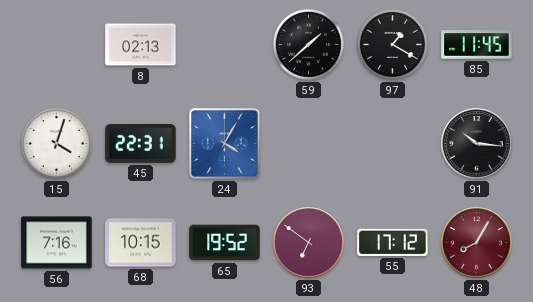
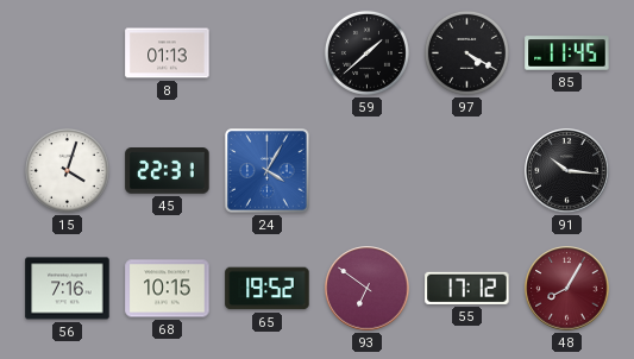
8: 02:13 -> 01:13
97: 1:20 -> 4:20
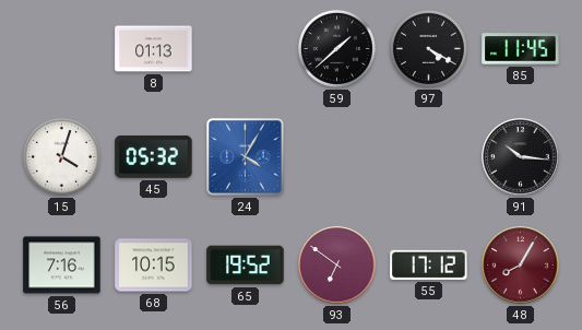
45: 22:31 -> 05:32
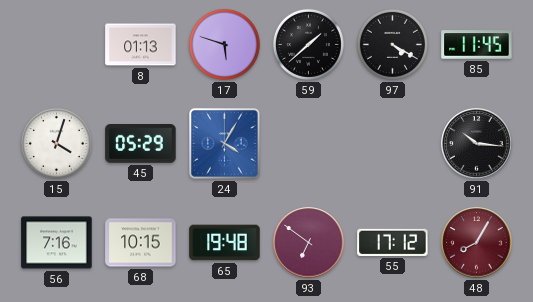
17: none -> 5:48
45: 05:32 -> 05:29
65: 19:52 -> 19:48
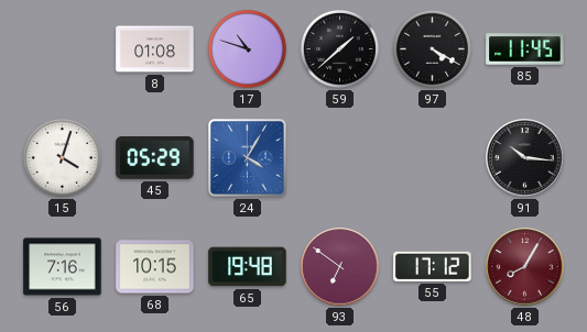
8: 01:13 -> 01:08
17: 5:48 -> 10:48
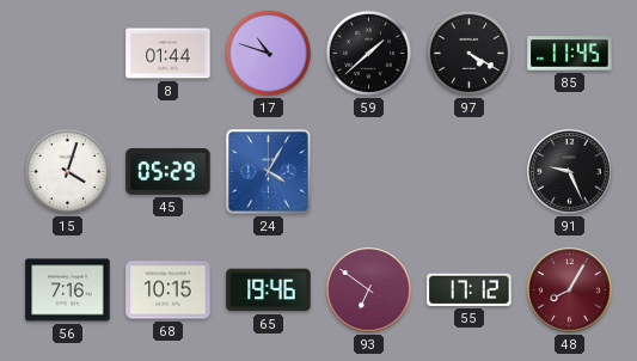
8: 01:08 -> 01:44
91: 10:16 -> 9:26
65: 19:48 -> 19:46
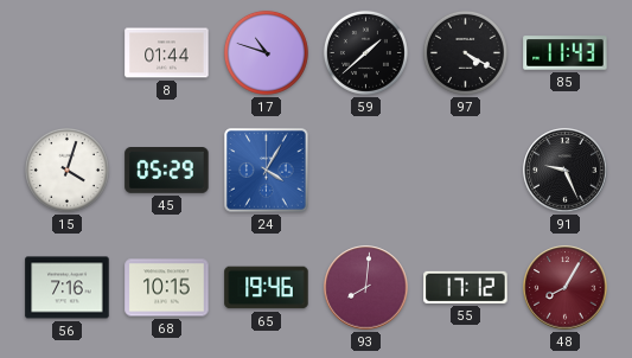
85: 11:45 -> 11:43
93: 6:51 -> 8:01
